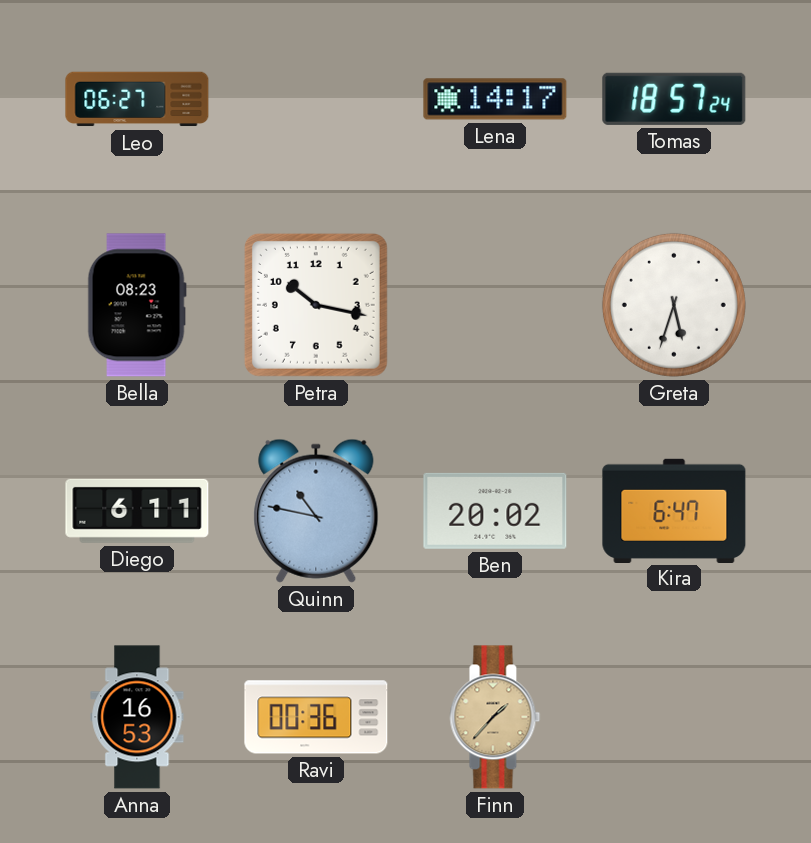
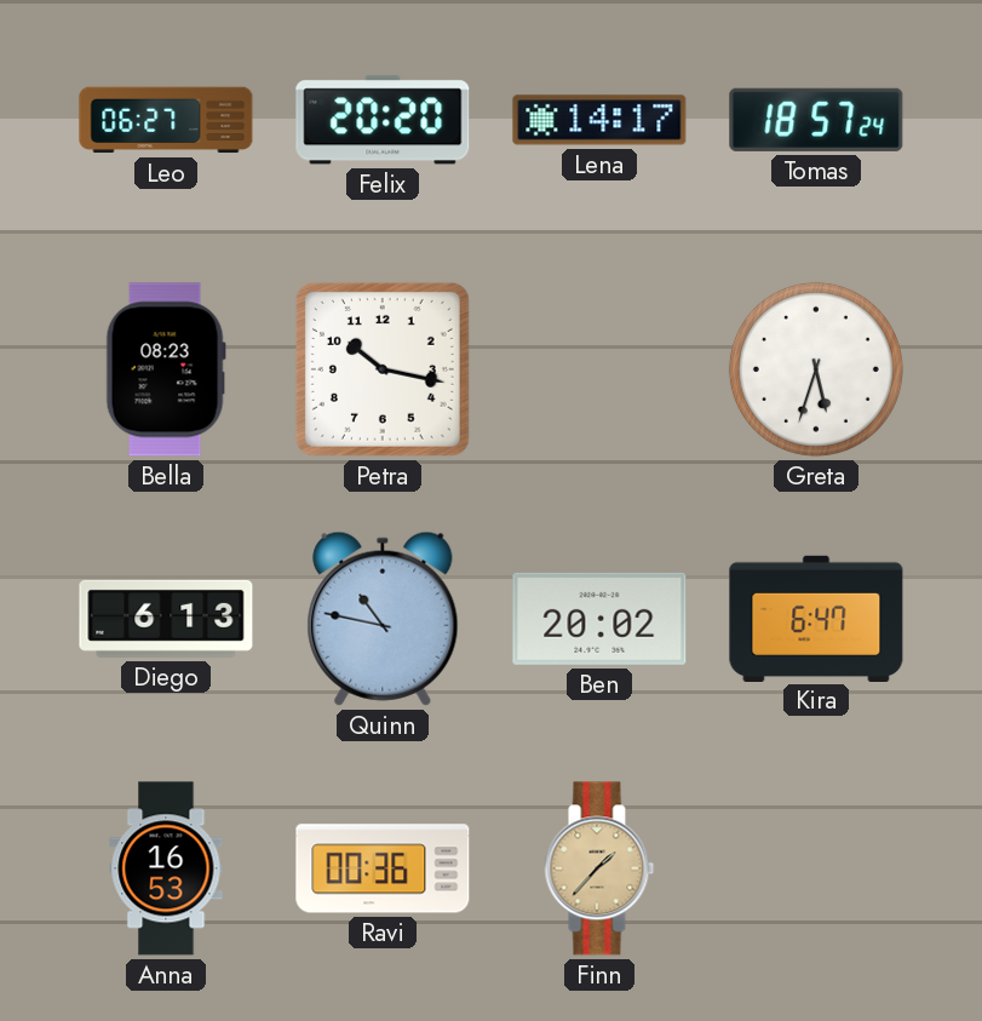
Felix: none -> 20:20
Diego: 6:11 -> 6:13
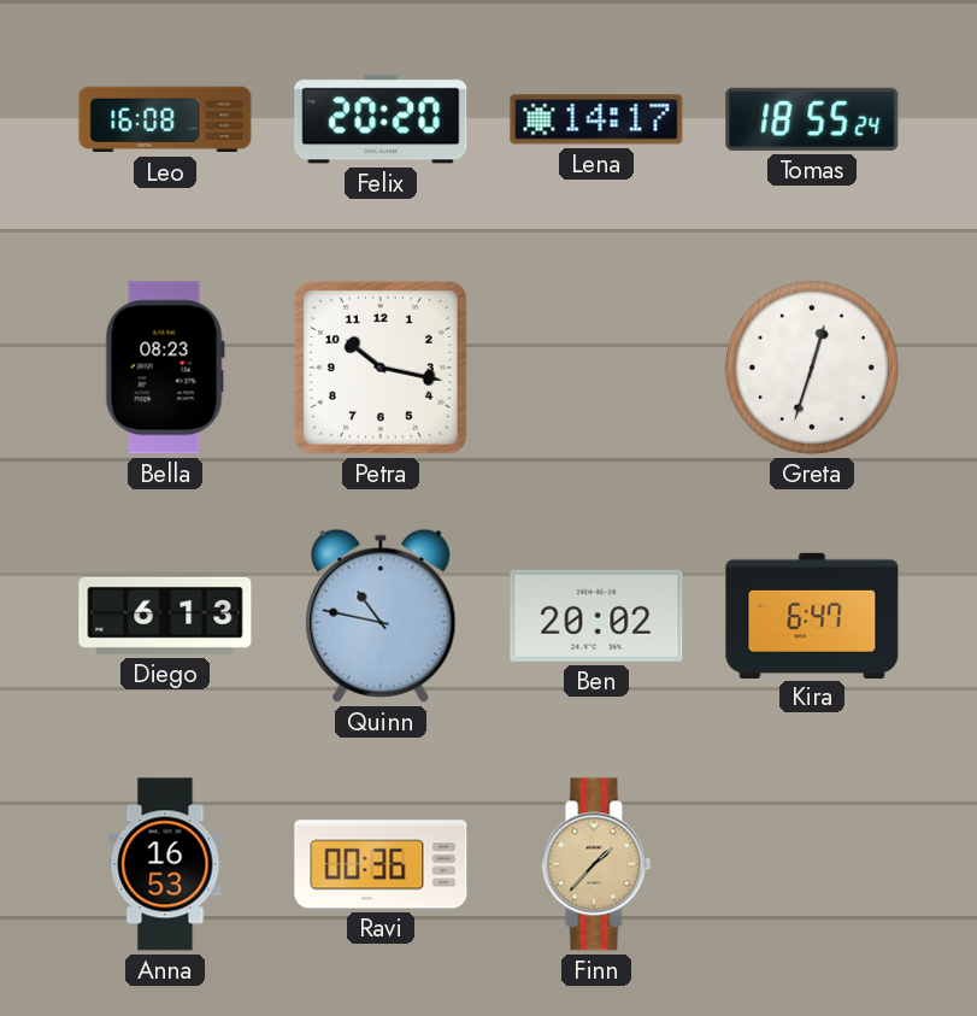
Leo: 06:27 -> 16:08
Tomas: 18:57 -> 18:55
Greta: 5:33 -> 12:33
